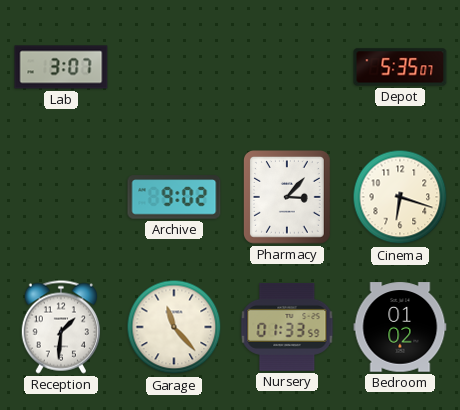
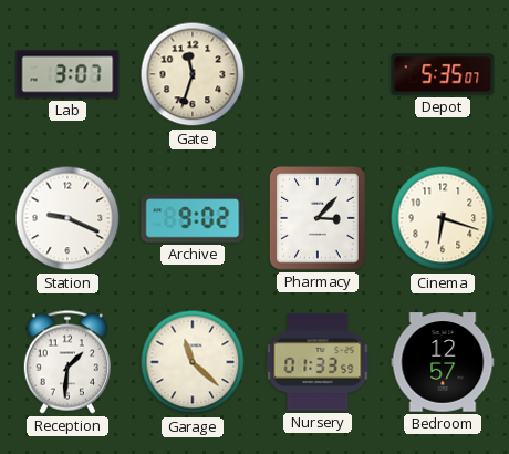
Gate: none -> 11:33
Station: none -> 9:19
Garage: 11:23 -> 11:22
Bedroom: 01:02 -> 12:57
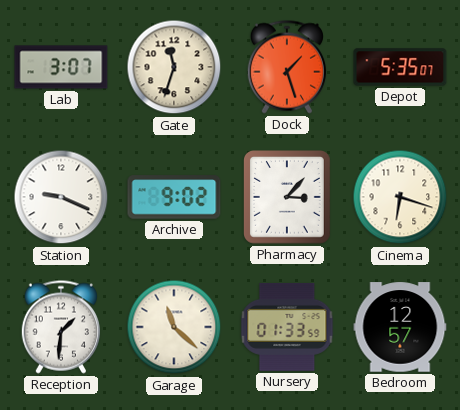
Dock: none -> 1:27
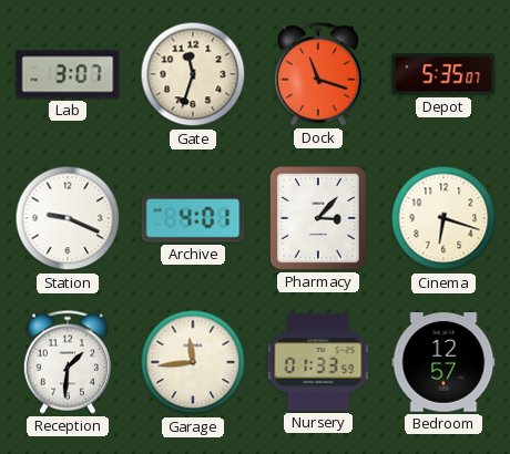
Dock: 1:27 -> 11:18
Archive: 9:02 -> 4:01
Garage: 11:22 -> 11:44
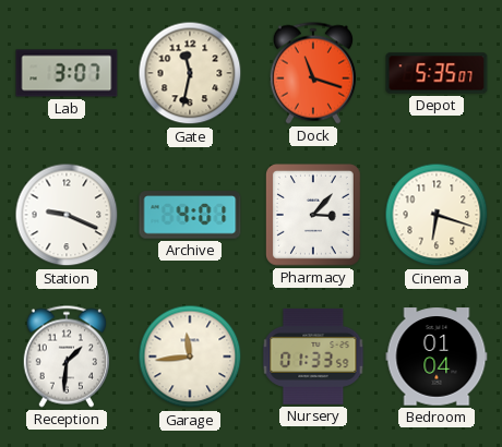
Gate: 11:33 -> 11:32
Bedroom: 12:57 -> 01:04
